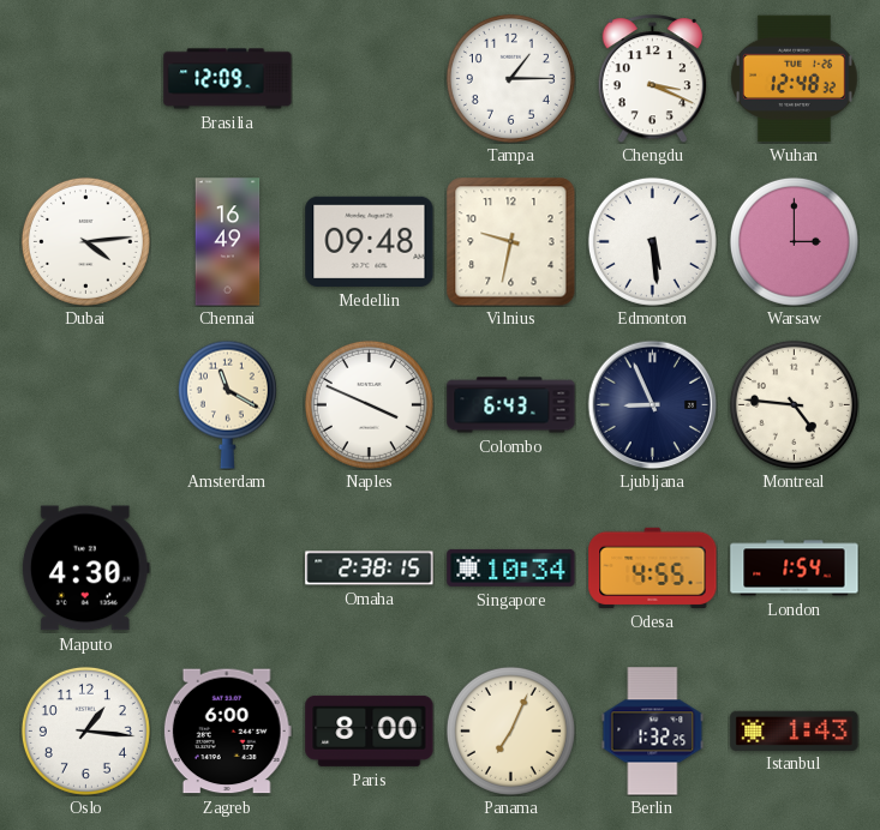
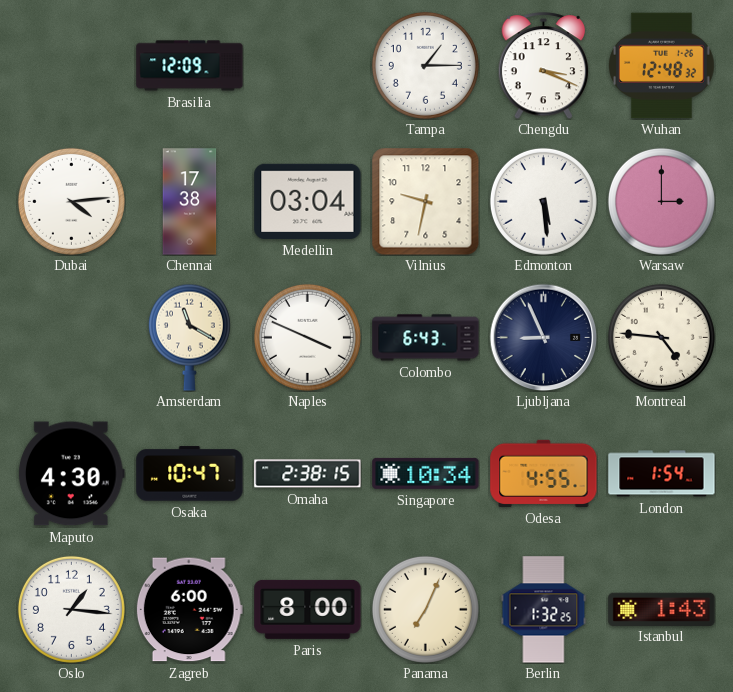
Chennai: 16:49 -> 17:38
Medellin: 09:48 -> 03:04
Osaka: none -> 10:47
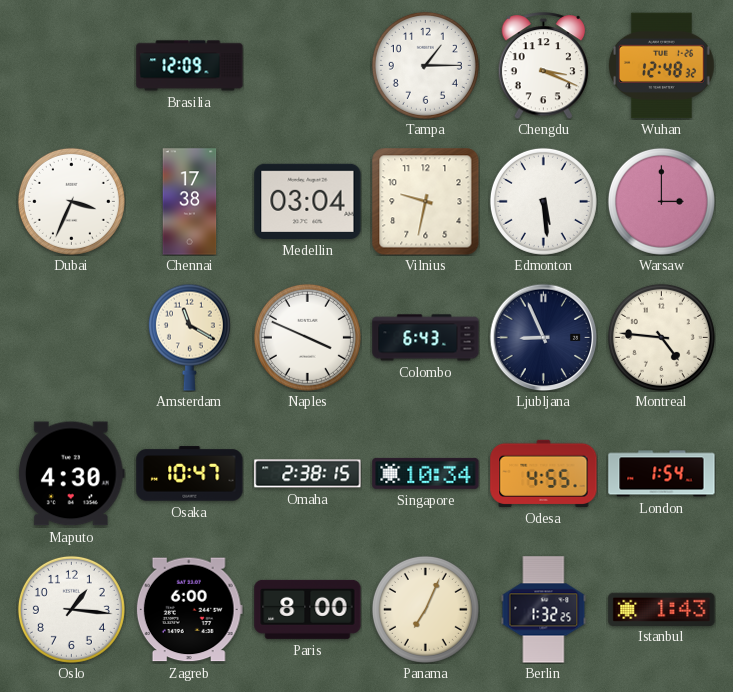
Dubai: 4:14 -> 3:34
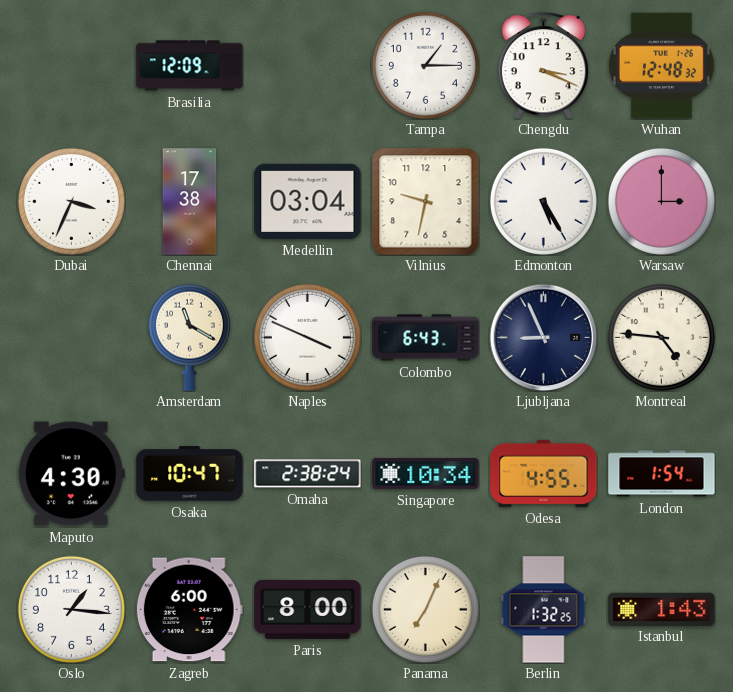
Edmonton: 5:29 -> 5:25
Omaha: 2:38:15 -> 2:38:24
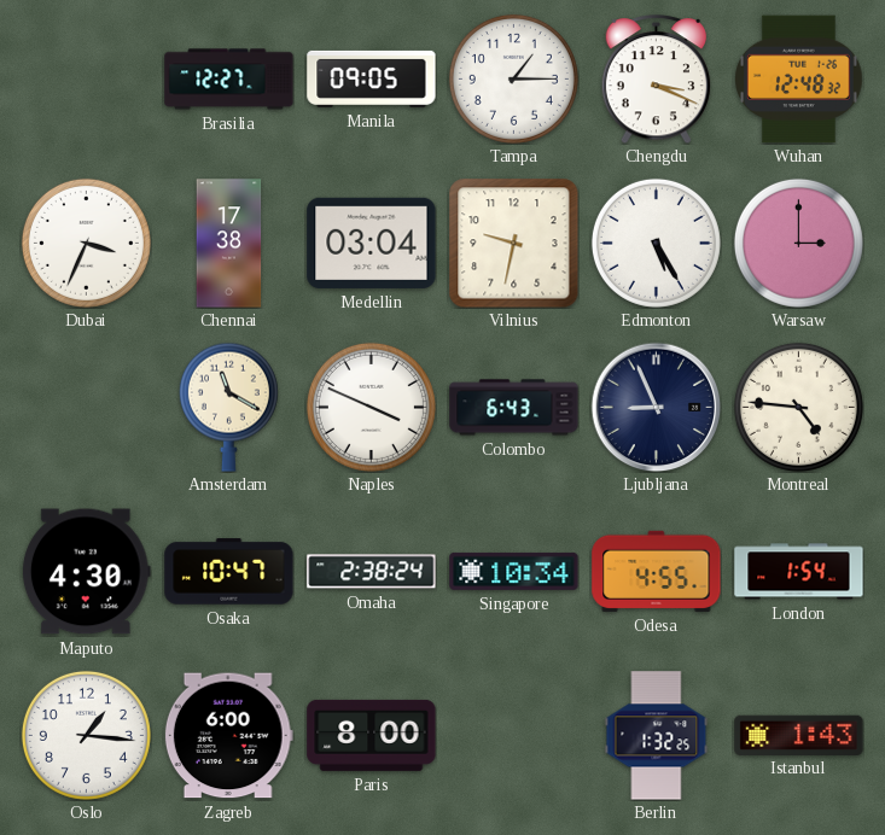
Brasilia: 12:09 -> 12:27
Manila: none -> 09:05
Panama: 7:04 -> none
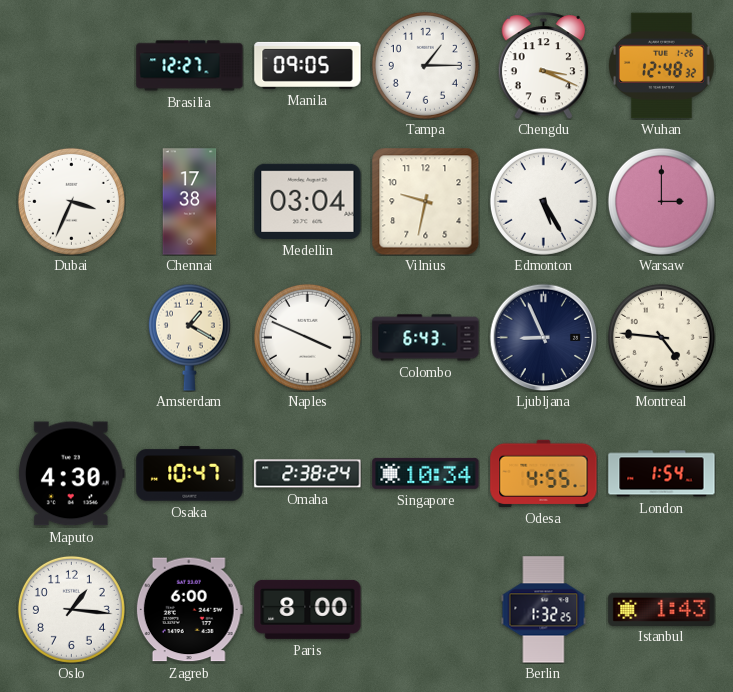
Amsterdam: 11:20 -> 1:20
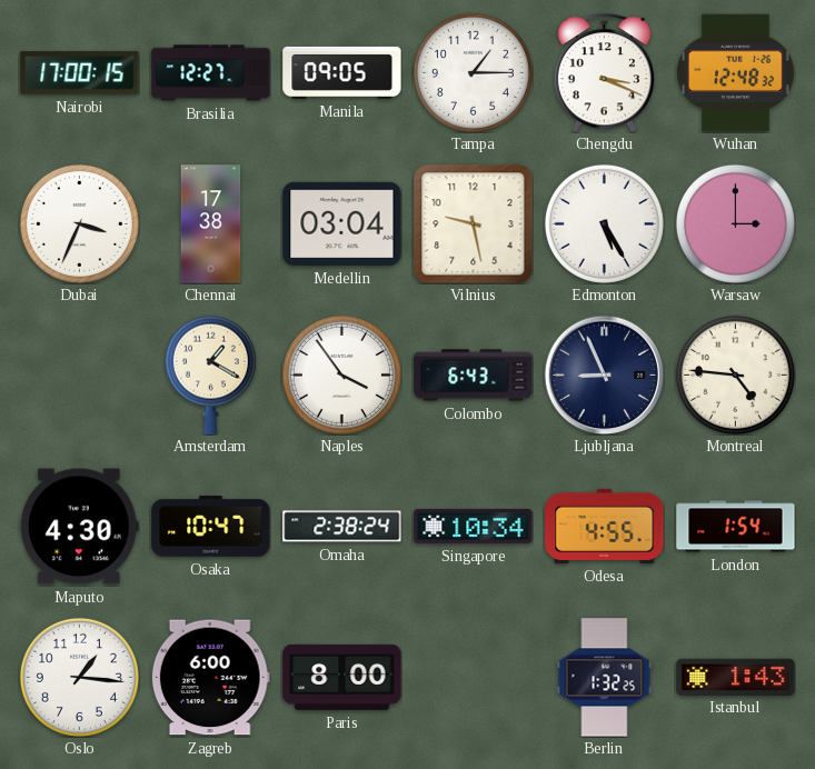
Nairobi: none -> 17:00
Vilnius: 9:32 -> 9:28
Naples: 3:49 -> 3:54
